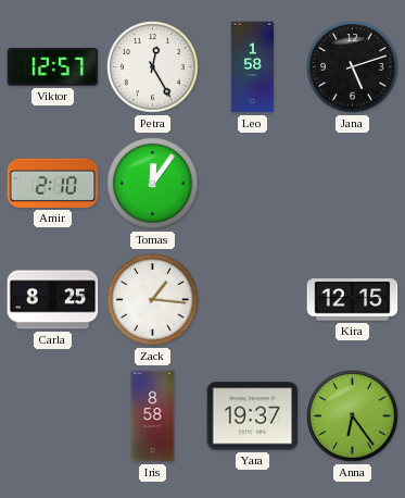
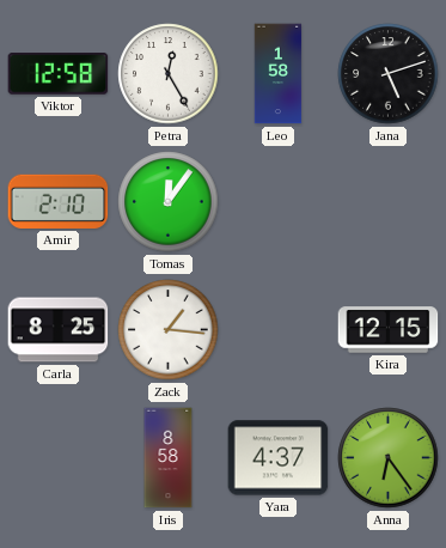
Viktor: 12:57 -> 12:58
Yara: 19:37 -> 4:37
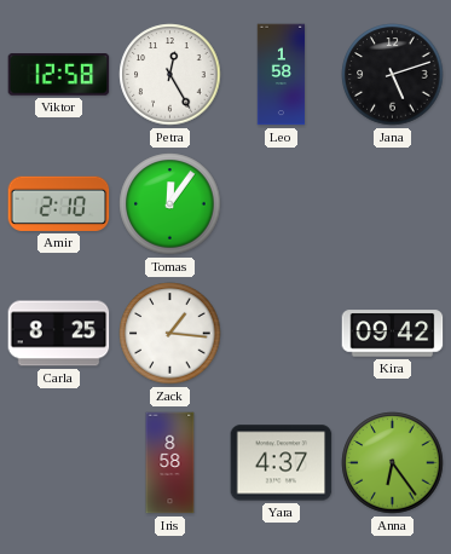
Kira: 12:15 -> 09:42
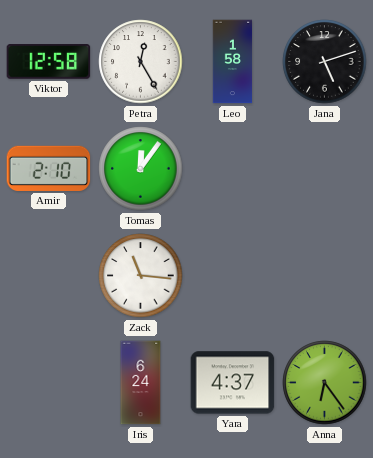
Carla: 8:25 -> none
Zack: 1:16 -> 11:16
Kira: 09:42 -> none
Iris: 8:58 -> 6:24
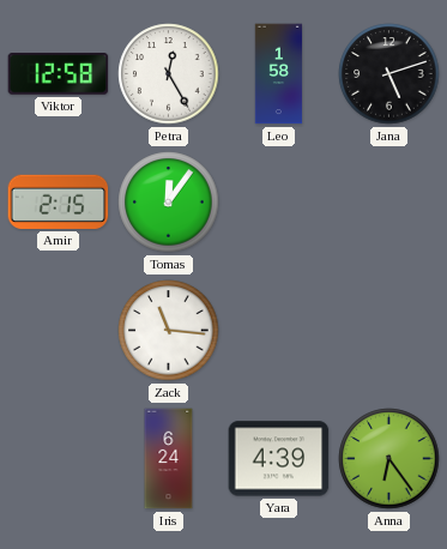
Amir: 2:10 -> 2:15
Yara: 4:37 -> 4:39
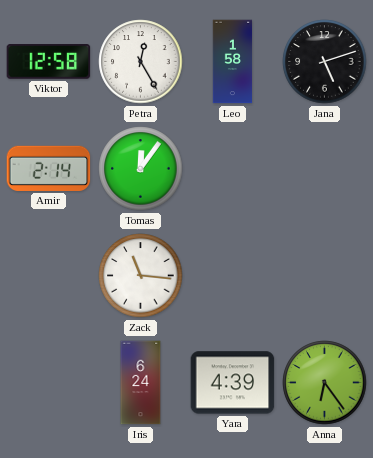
Amir: 2:15 -> 2:14
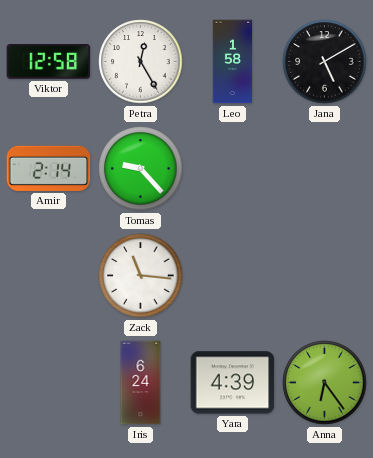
Jana: 5:12 -> 5:10
Tomas: 12:06 -> 9:23
